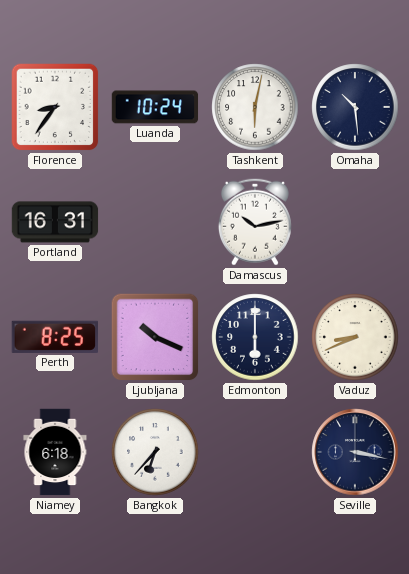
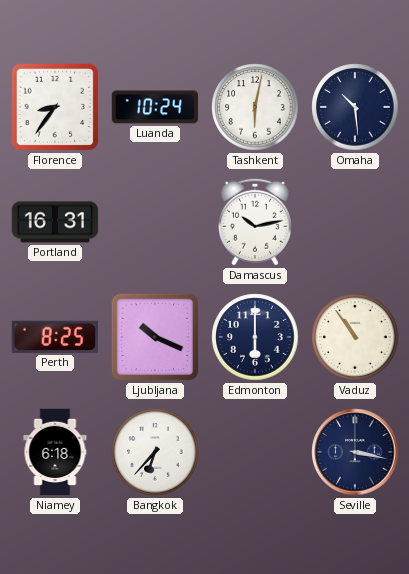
Vaduz: 8:41 -> 10:54
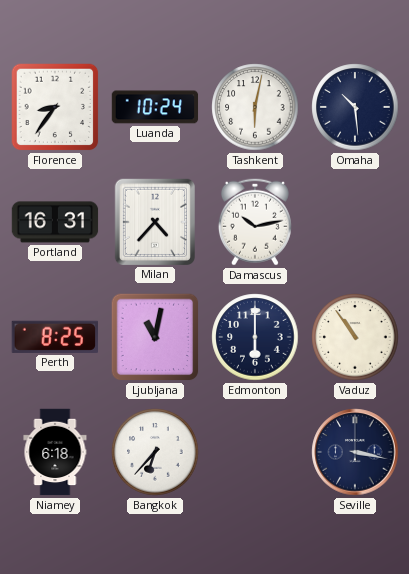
Milan: none -> 4:37
Ljubljana: 10:19 -> 11:02
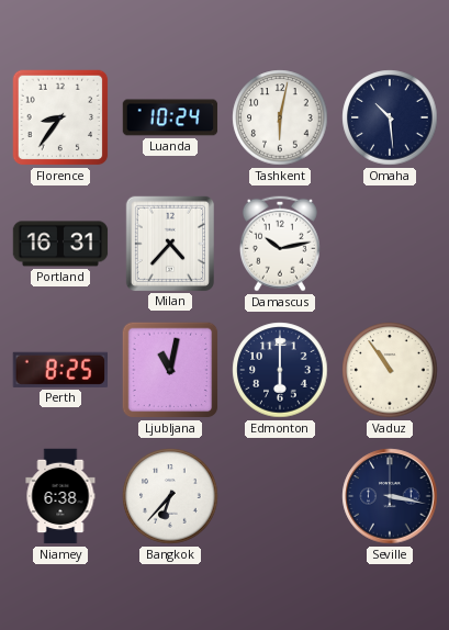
Niamey: 6:18 -> 6:38
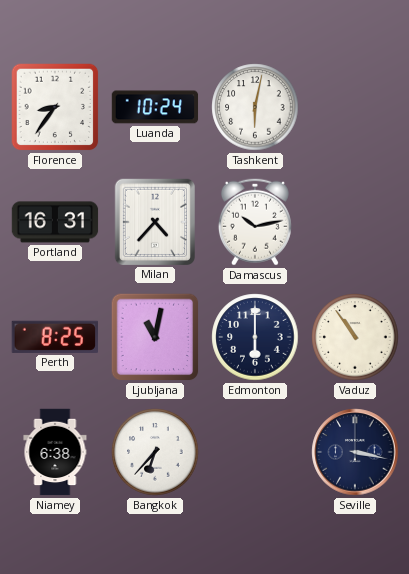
Omaha: 10:29 -> none
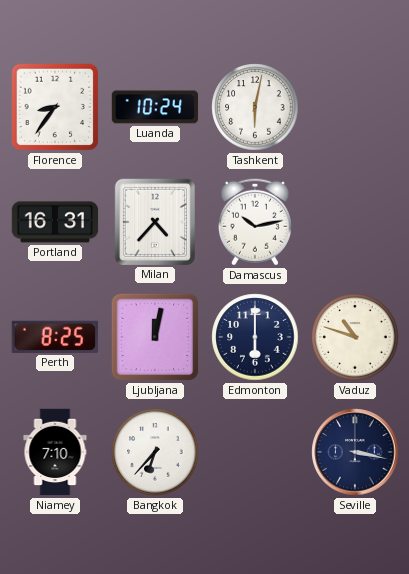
Ljubljana: 11:02 -> 12:02
Vaduz: 10:54 -> 10:48
Niamey: 6:38 -> 7:10
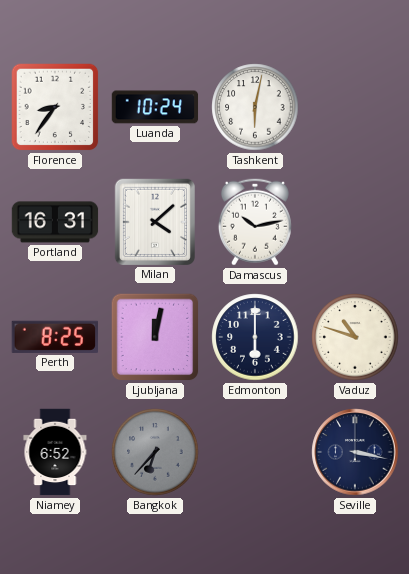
Milan: 4:37 -> 4:08
Niamey: 7:10 -> 6:52
Bangkok dial: white -> grey
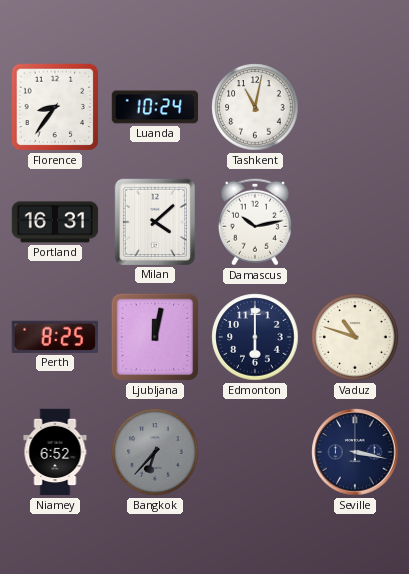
Tashkent: 6:02 -> 11:02
